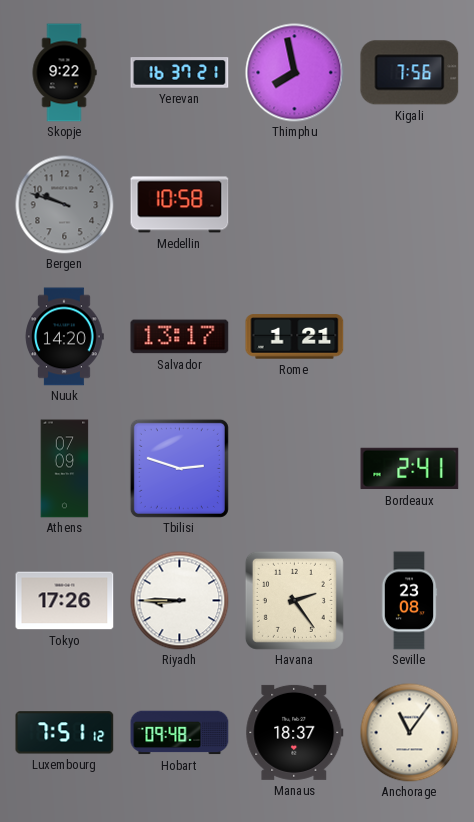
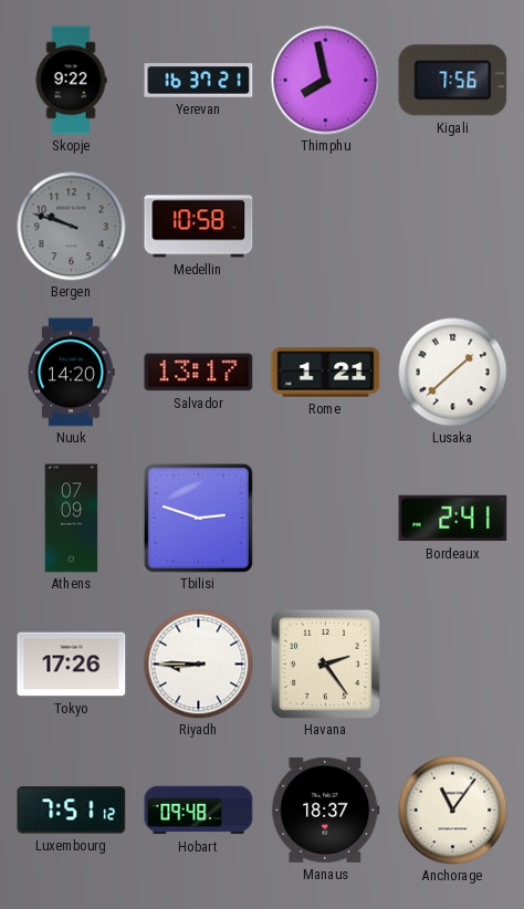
Lusaka: none -> 1:38
Seville: 23:08 -> none
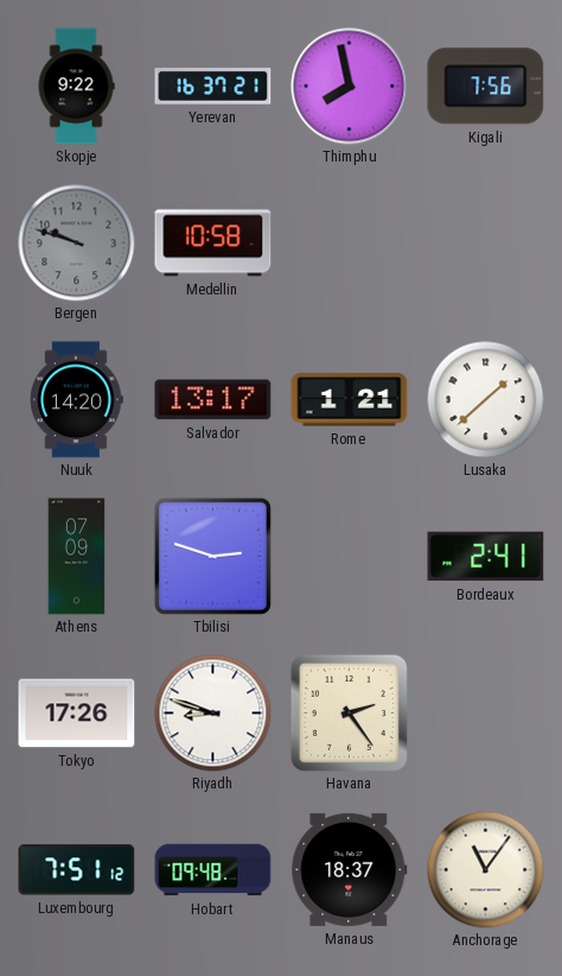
Riyadh: 8:45 -> 8:48
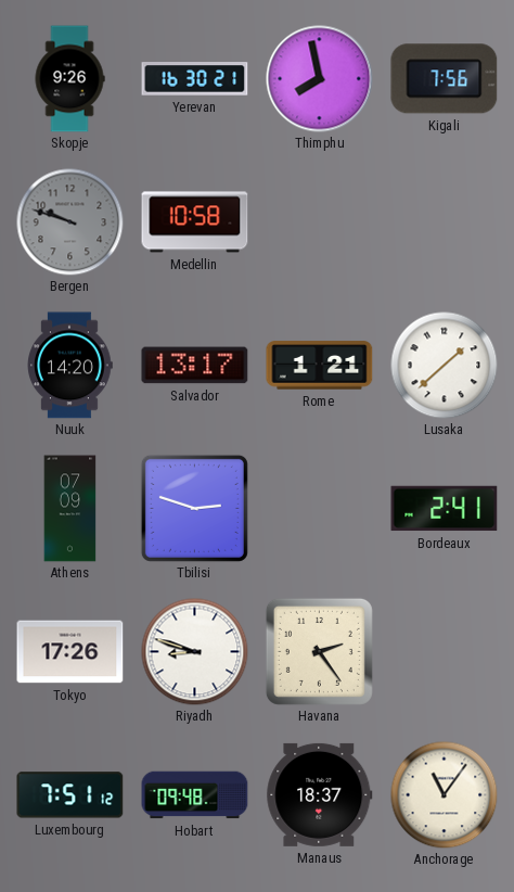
Skopje: 9:22 -> 9:26
Yerevan: 16:37 -> 16:30
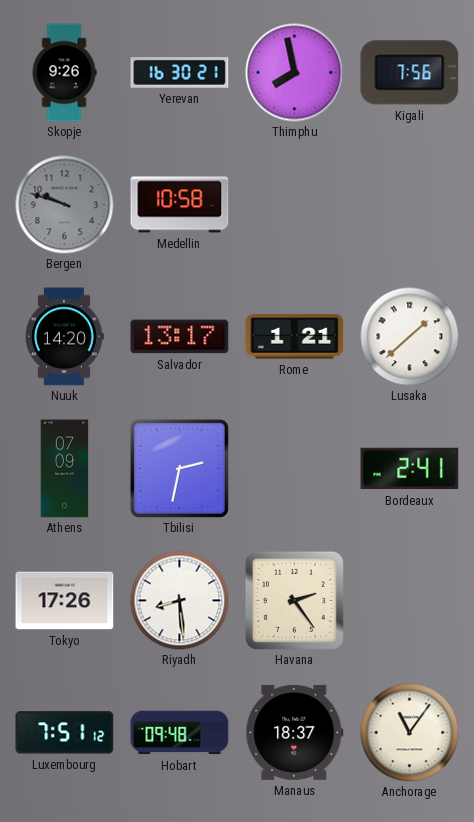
Tbilisi: 2:48 -> 2:32
Riyadh: 8:48 -> 8:29
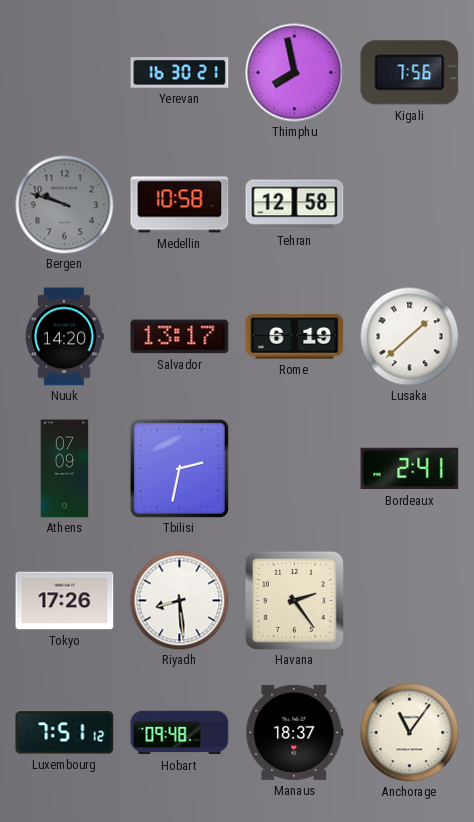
Skopje: 9:26 -> none
Tehran: none -> 12:58
Rome: 1:21 -> 6:19
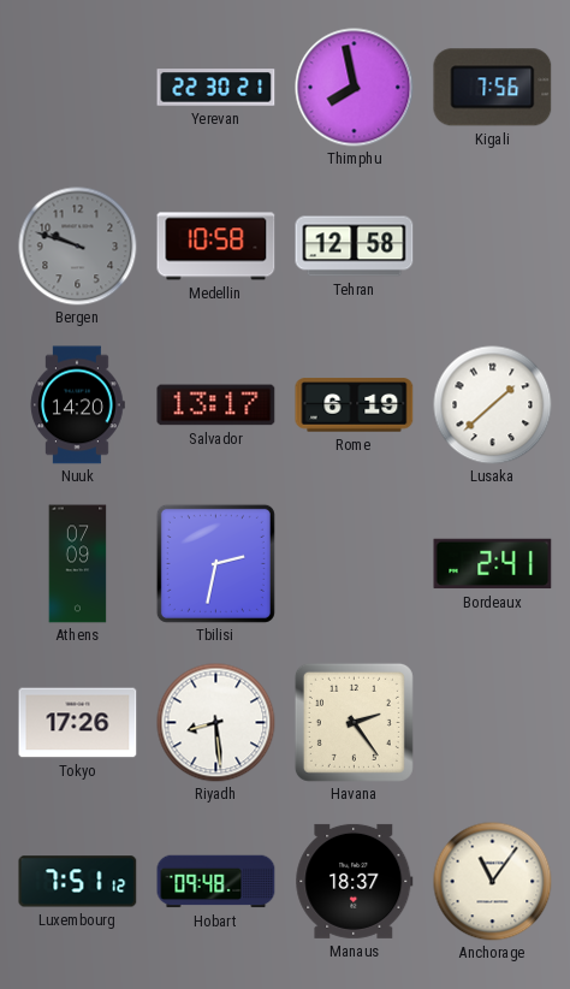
Yerevan: 16:30 -> 22:30
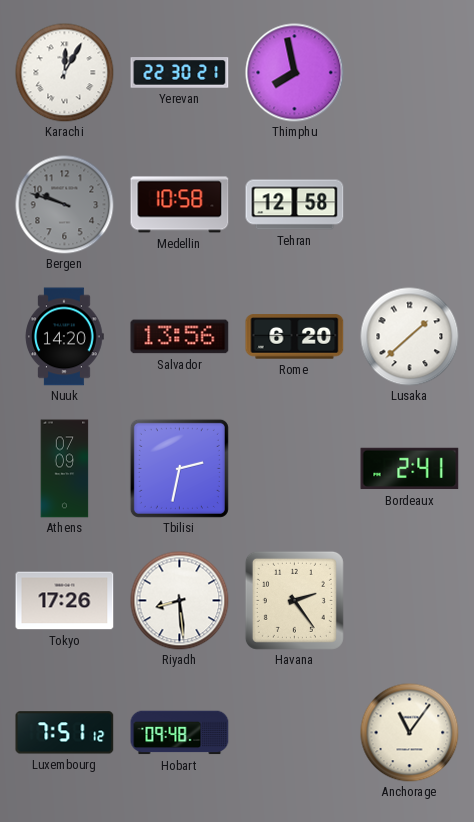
Karachi: none -> 12:05
Kigali: 7:56 -> none
Salvador: 13:17 -> 13:56
Rome: 6:19 -> 6:20
Manaus: 18:37 -> none
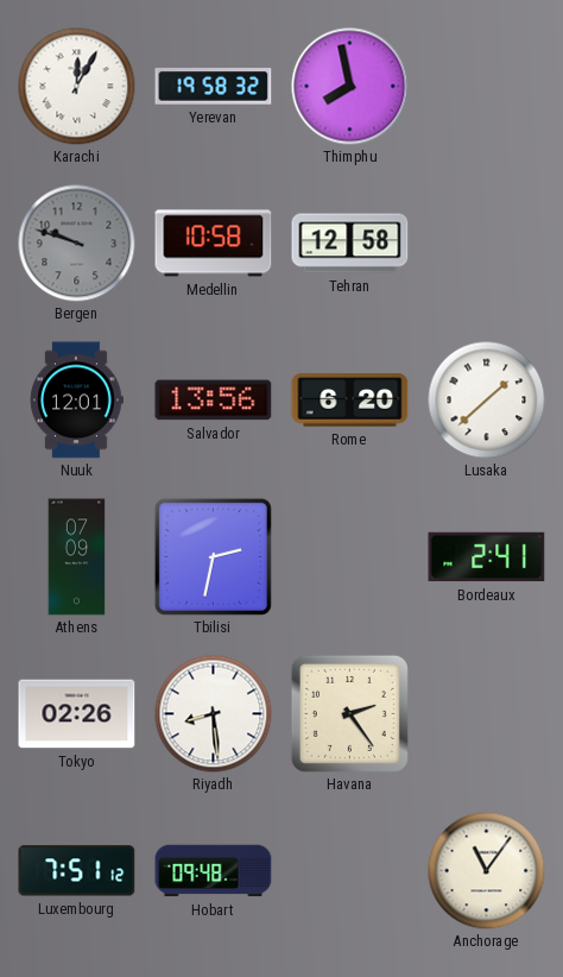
Yerevan: 22:30 -> 19:58
Nuuk: 14:20 -> 12:01
Tokyo: 17:26 -> 02:26
